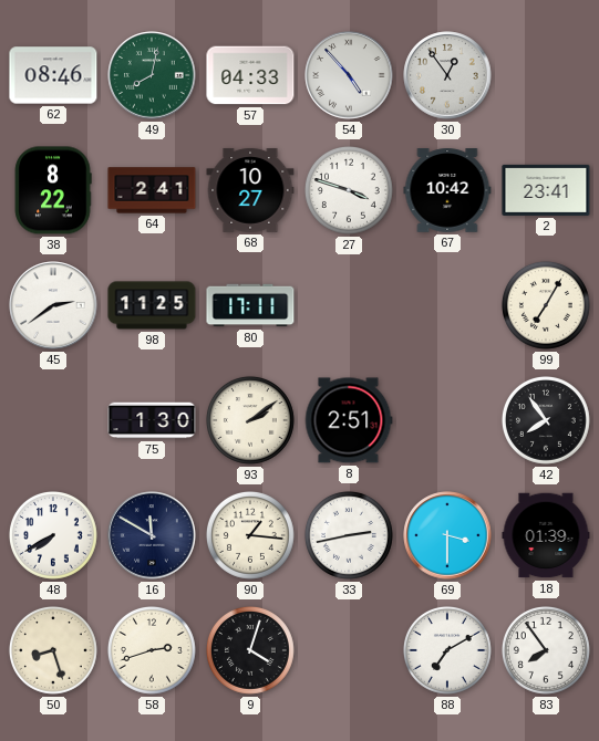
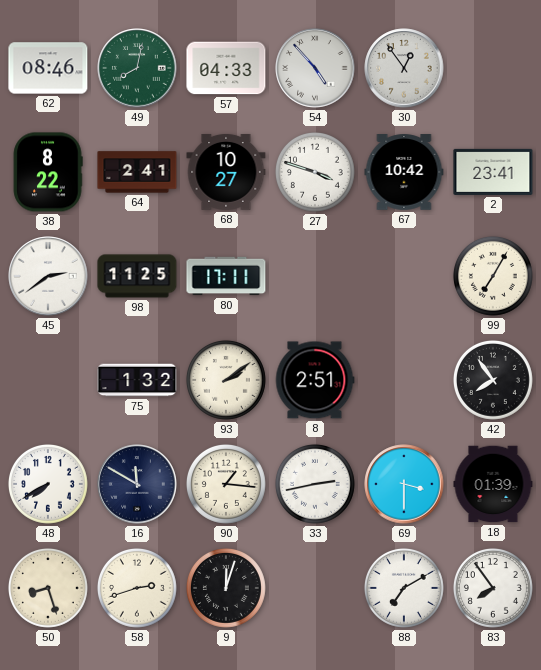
75: 1:30 -> 1:32
9: 4:03 -> 12:03
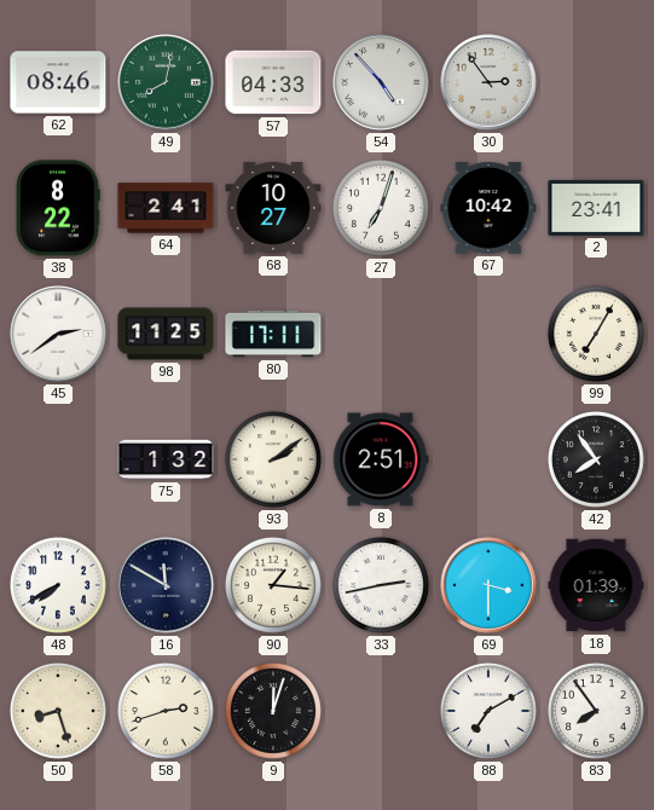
30: 12:54 -> 2:54
27: 3:48 -> 7:03
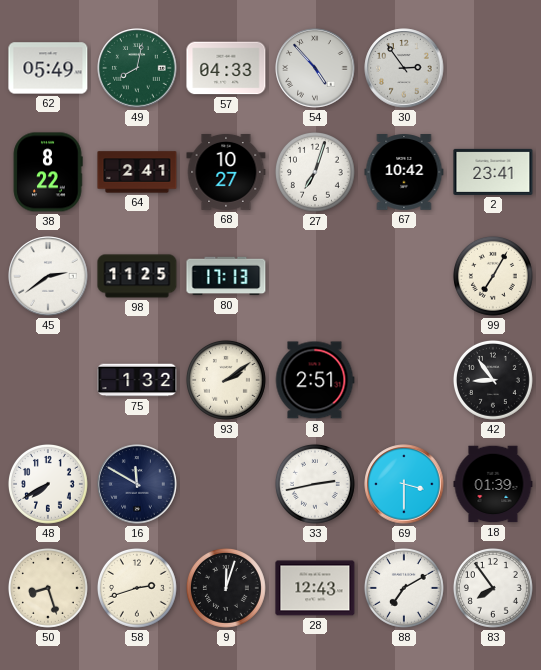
62: 08:46 -> 05:49
80: 17:11 -> 17:13
42: 7:54 -> 8:54
90: 1:16 -> none
28: none -> 12:43
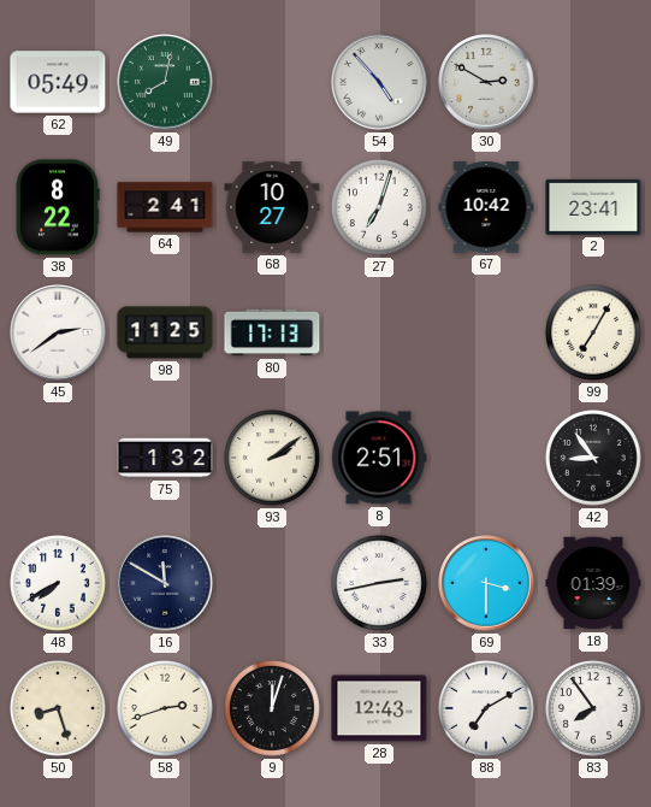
57: 04:33 -> none
30: 2:54 -> 2:50
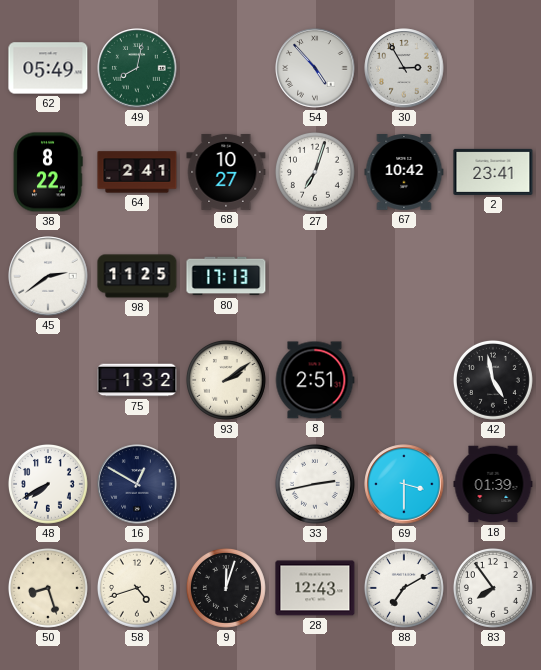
30: 2:50 -> 2:55
99: 7:05 -> none
42: 8:54 -> 4:58
16: 11:50 -> 12:50
58: 2:42 -> 4:42
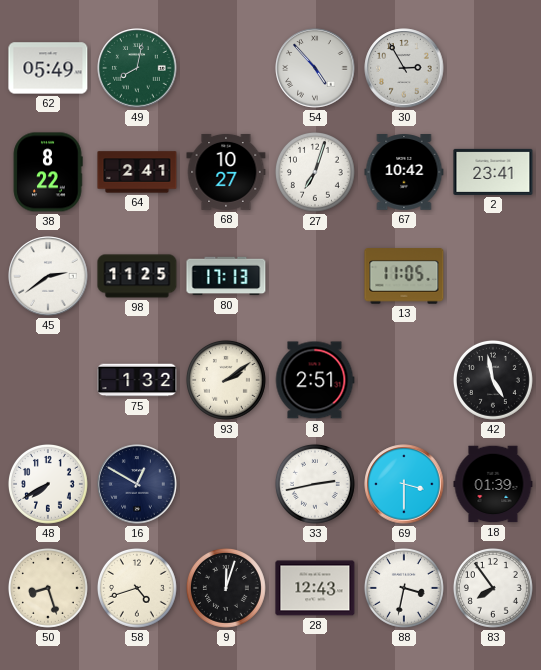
13: none -> 11:05
88: 7:10 -> 3:32
